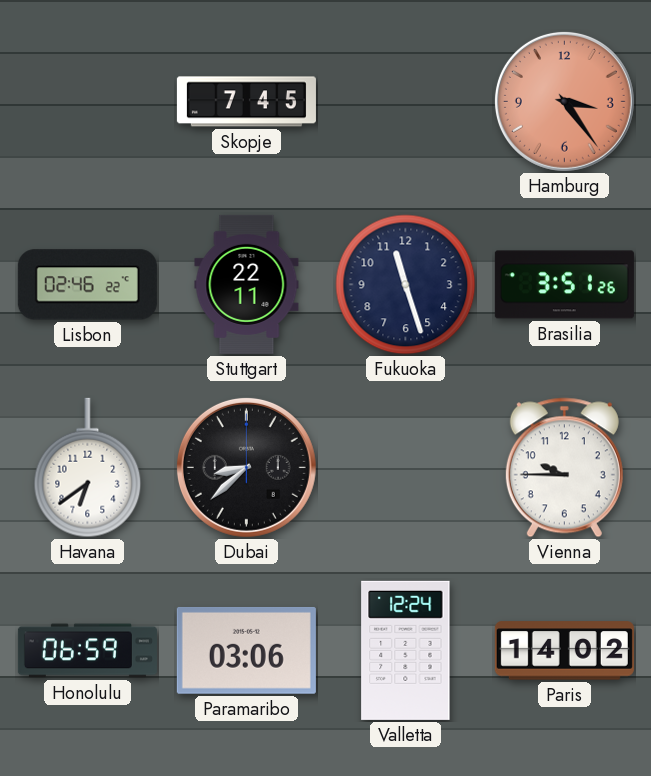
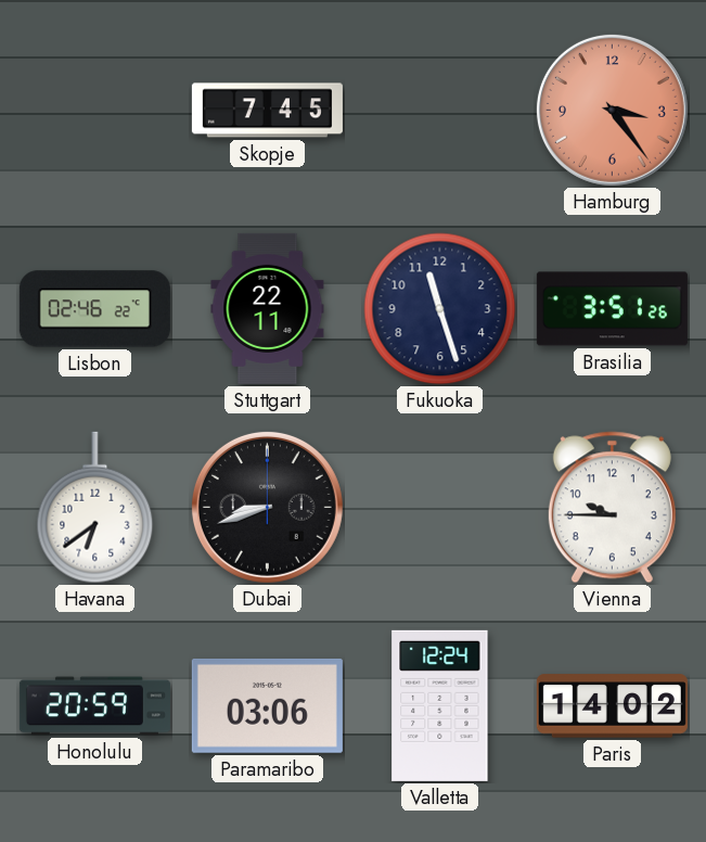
Dubai: 8:38 -> 8:42
Honolulu: 06:59 -> 20:59
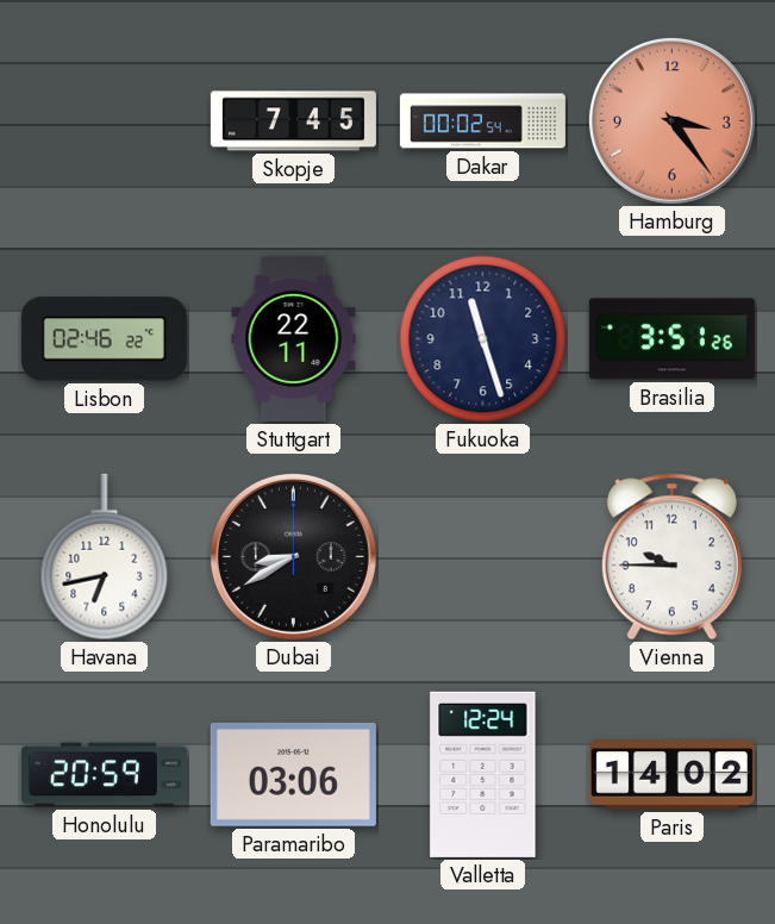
Dakar: none -> 00:02
Havana: 6:39 -> 6:43
Dubai: 8:42 -> 8:40
